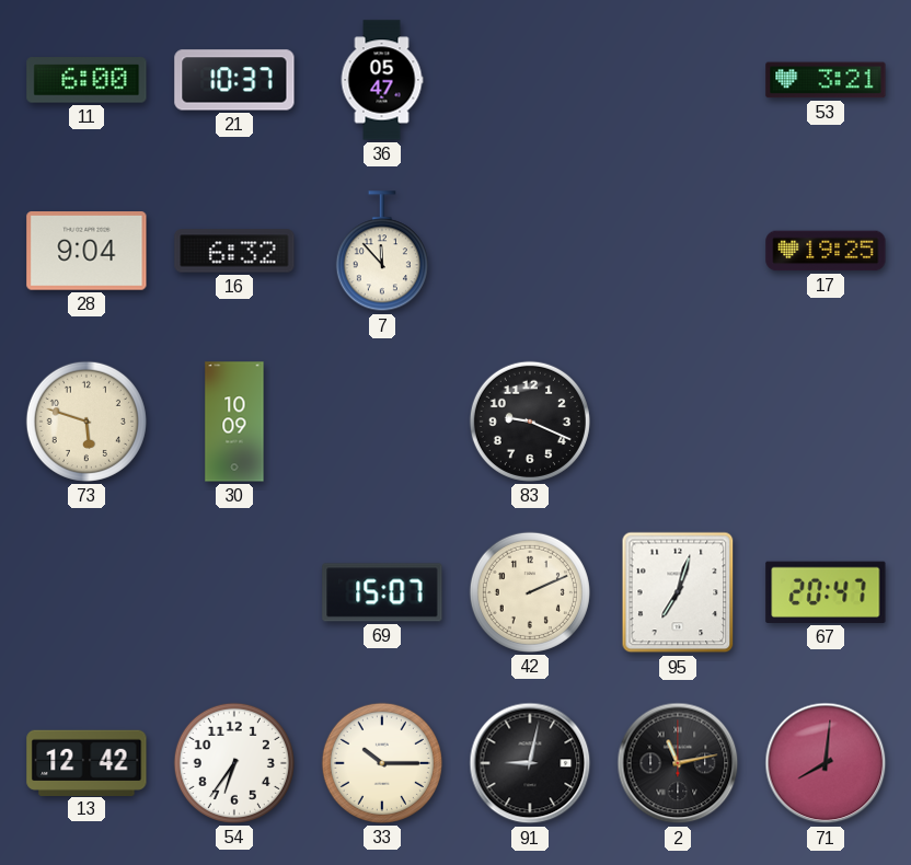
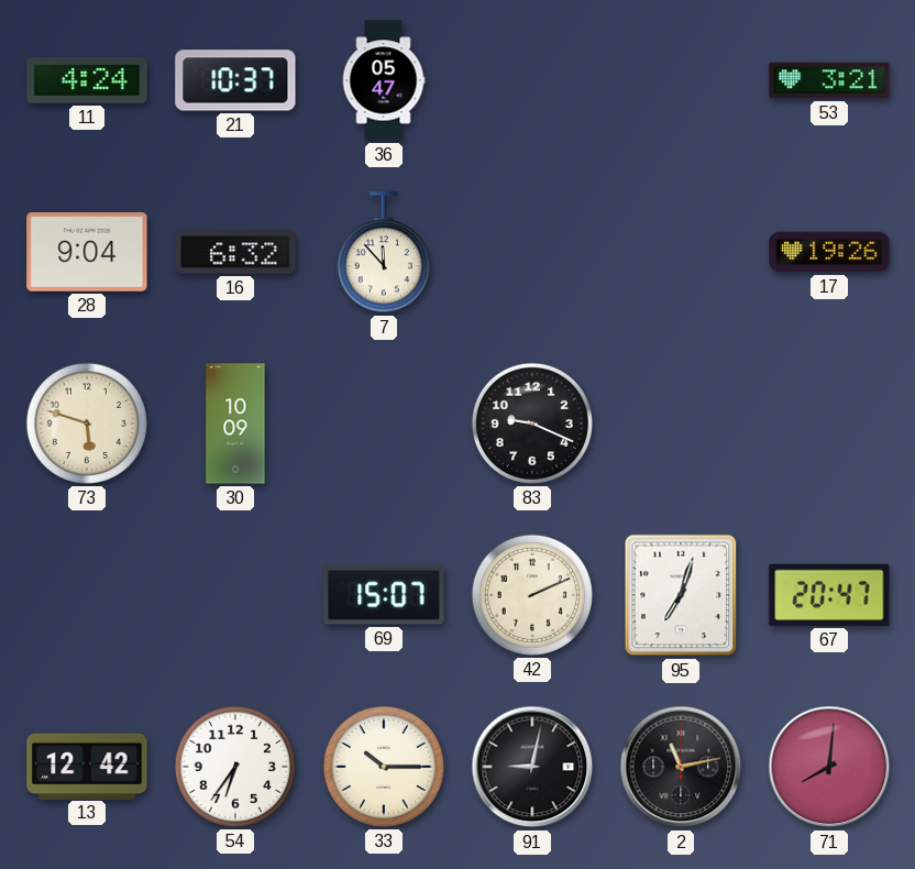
11: 6:00 -> 4:24
17: 19:25 -> 19:26
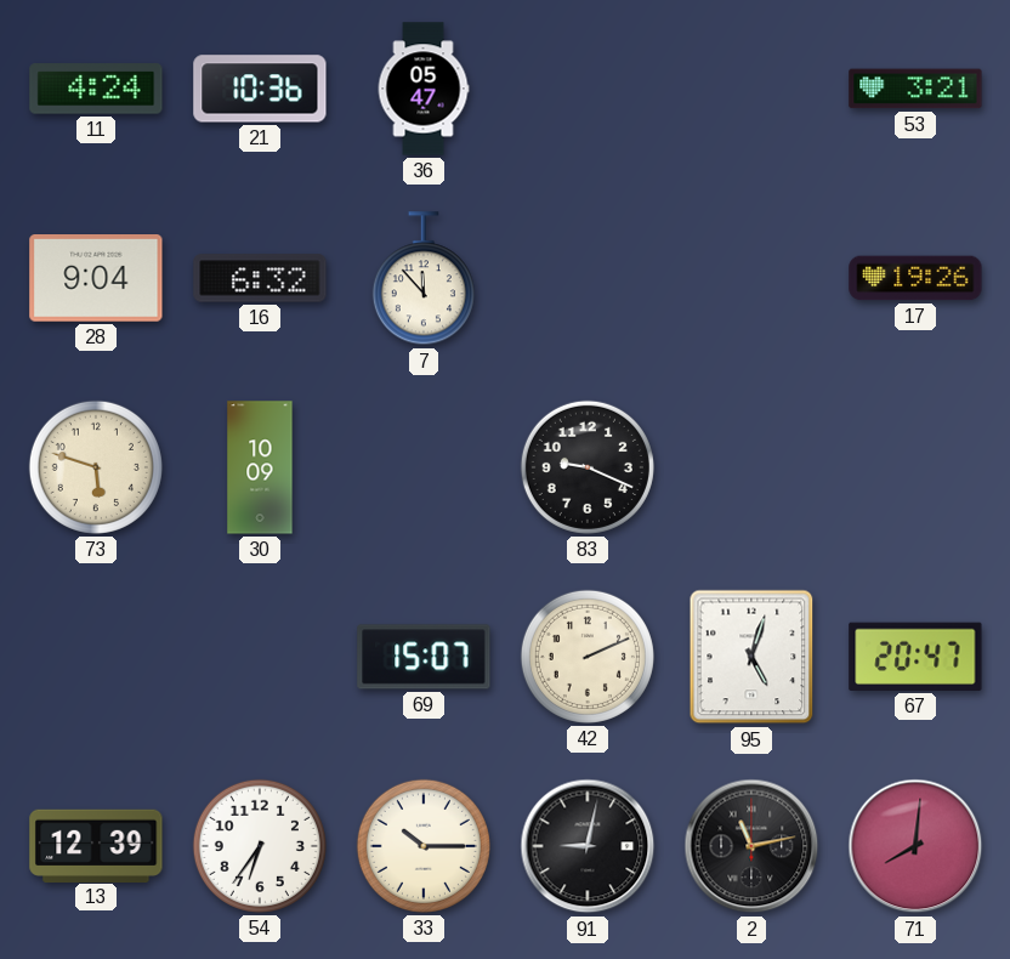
21: 10:37 -> 10:36
95: 7:03 -> 5:03
13: 12:42 -> 12:39
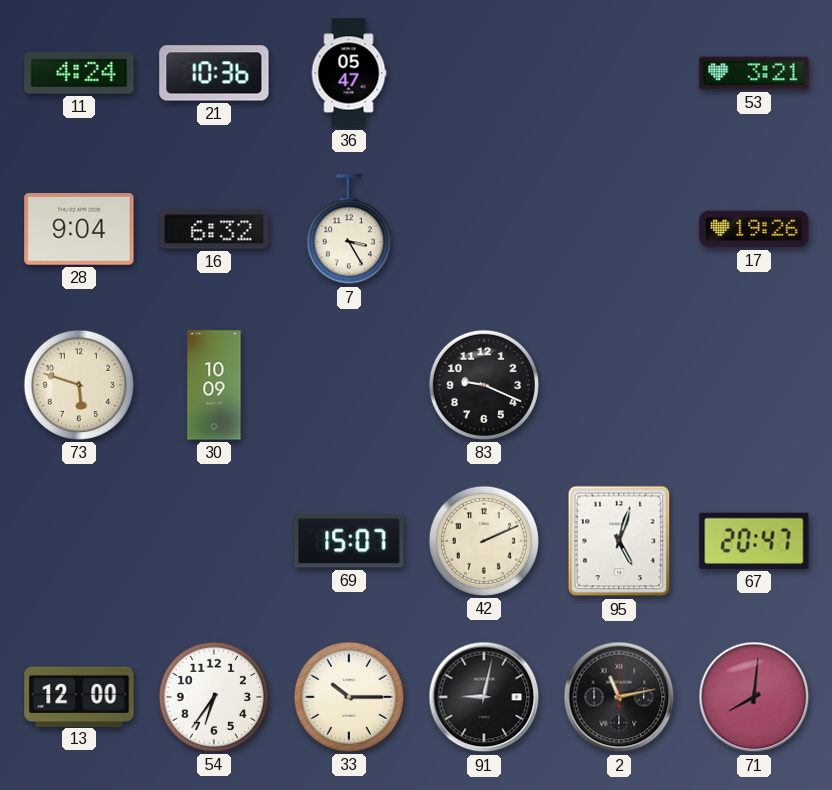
7: 11:53 -> 3:25
13: 12:39 -> 12:00
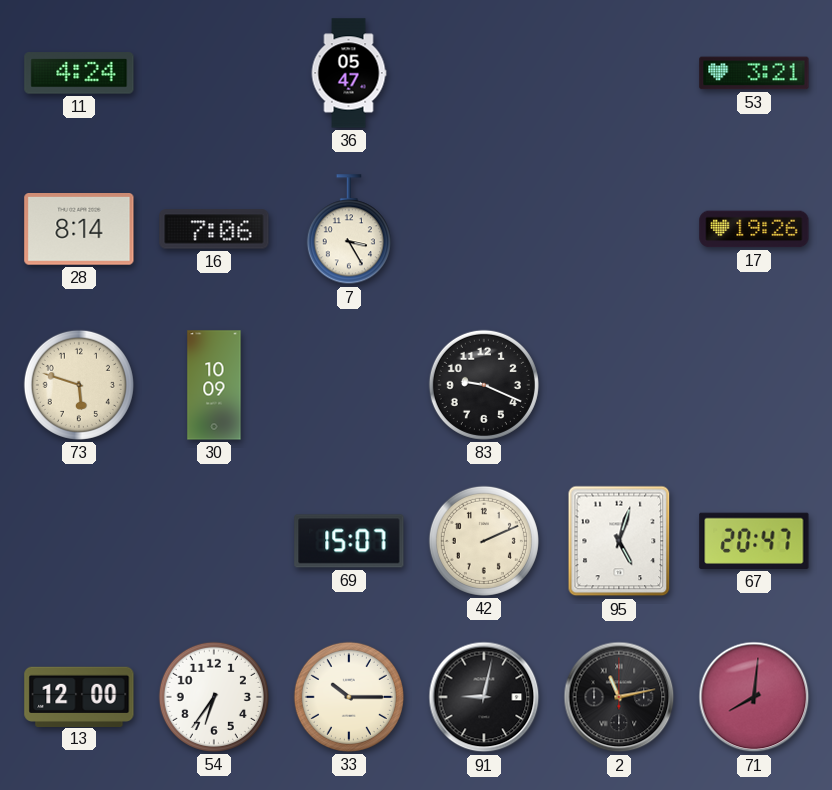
21: 10:36 -> none
28: 9:04 -> 8:14
16: 6:32 -> 7:06
